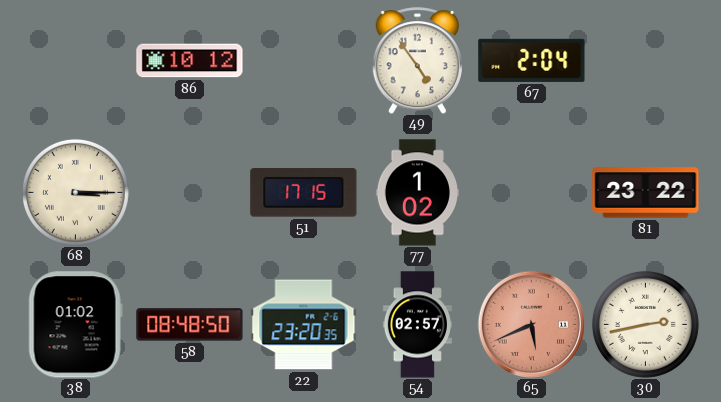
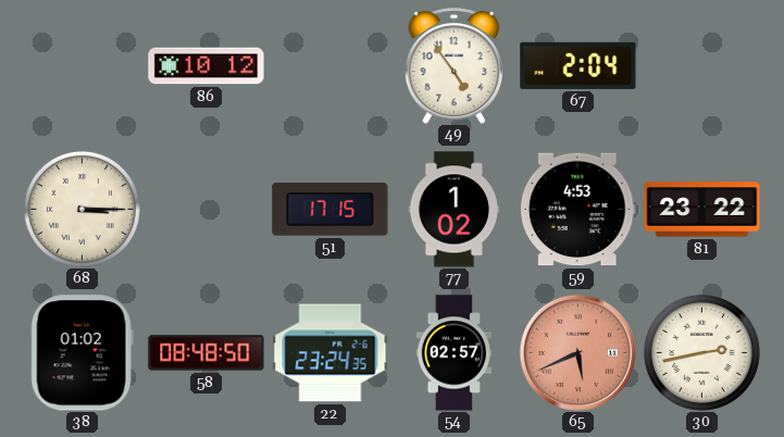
59: none -> 4:53
22: 23:20 -> 23:24
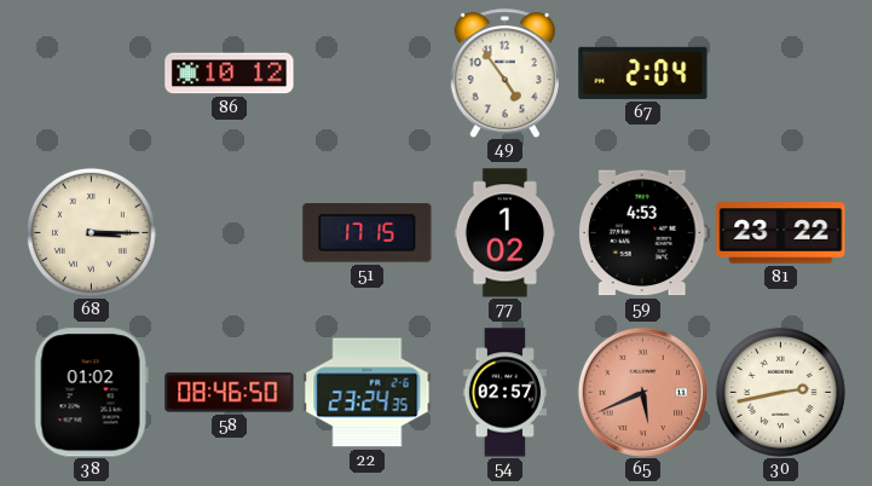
58: 08:48 -> 08:46
